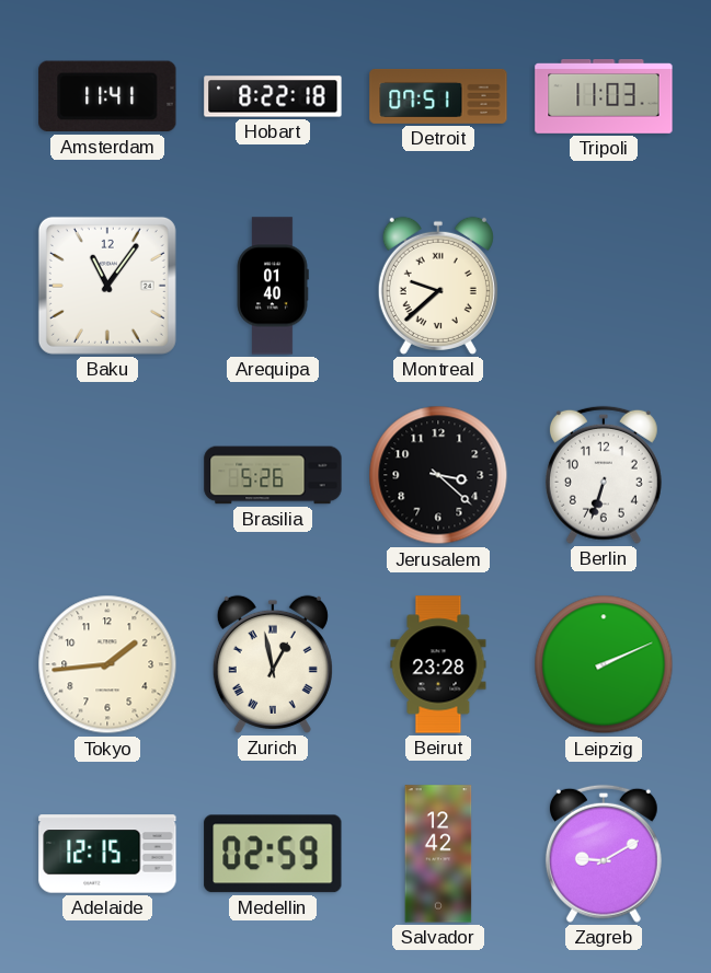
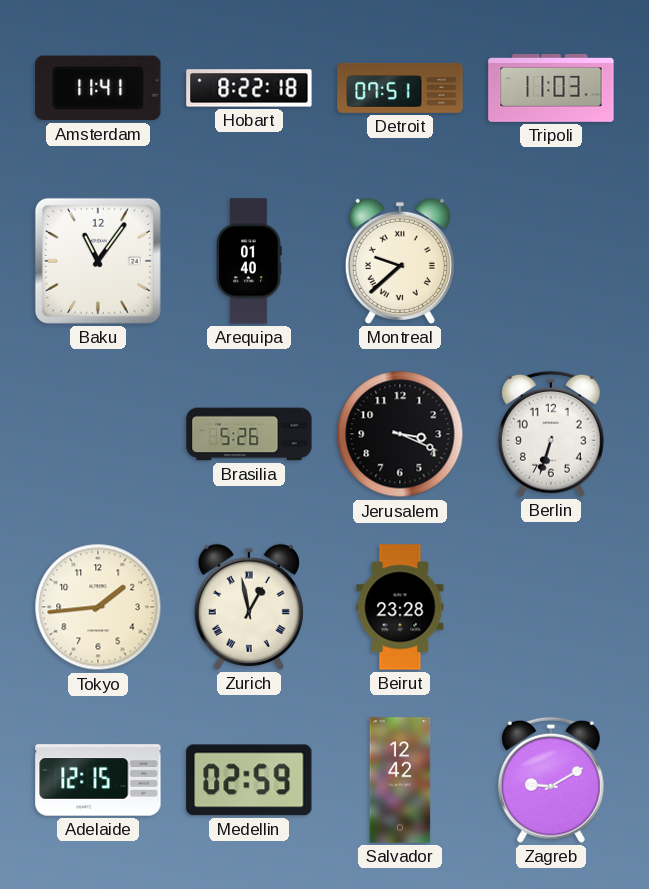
Jerusalem: 3:22 -> 3:19
Leipzig: 2:11 -> none
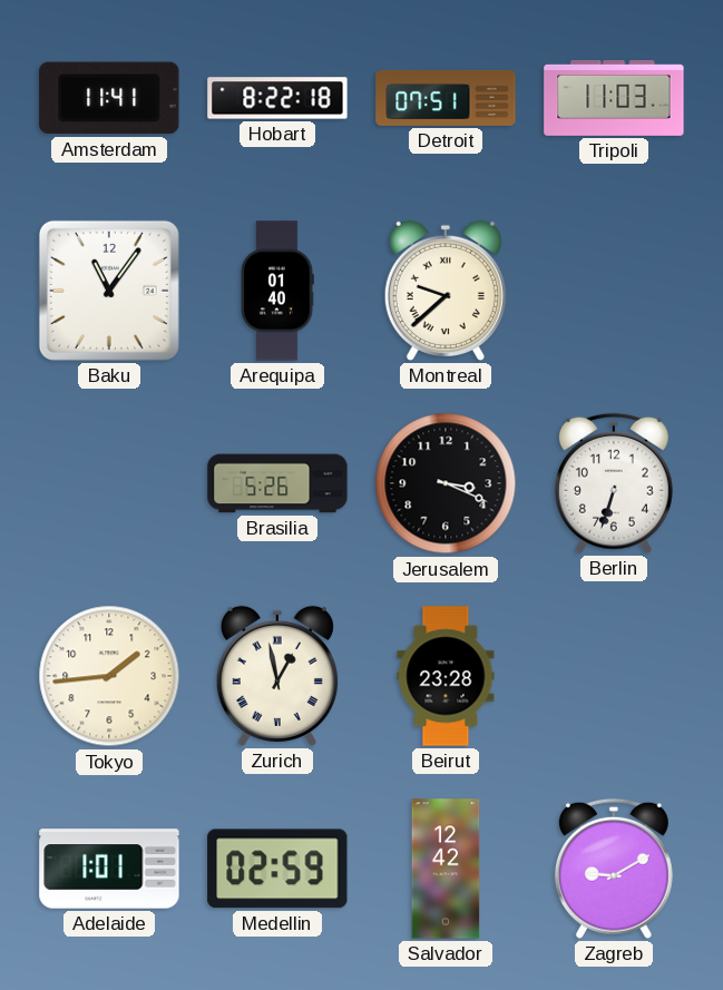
Adelaide: 12:15 -> 1:01
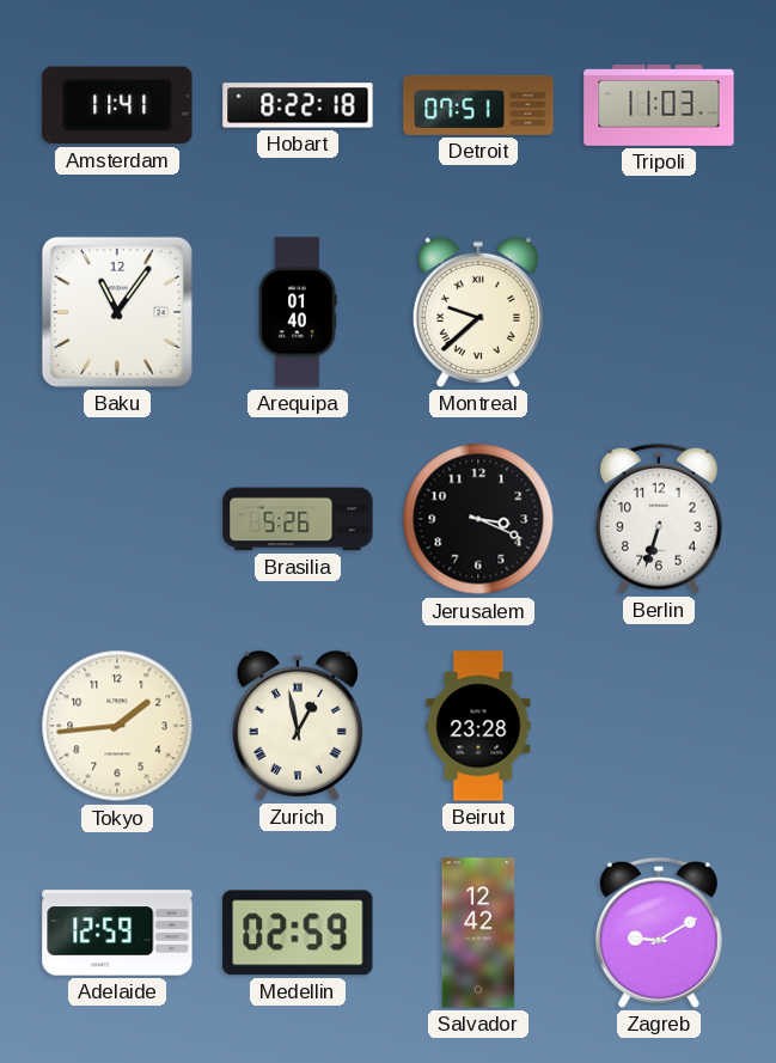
Adelaide: 1:01 -> 12:59
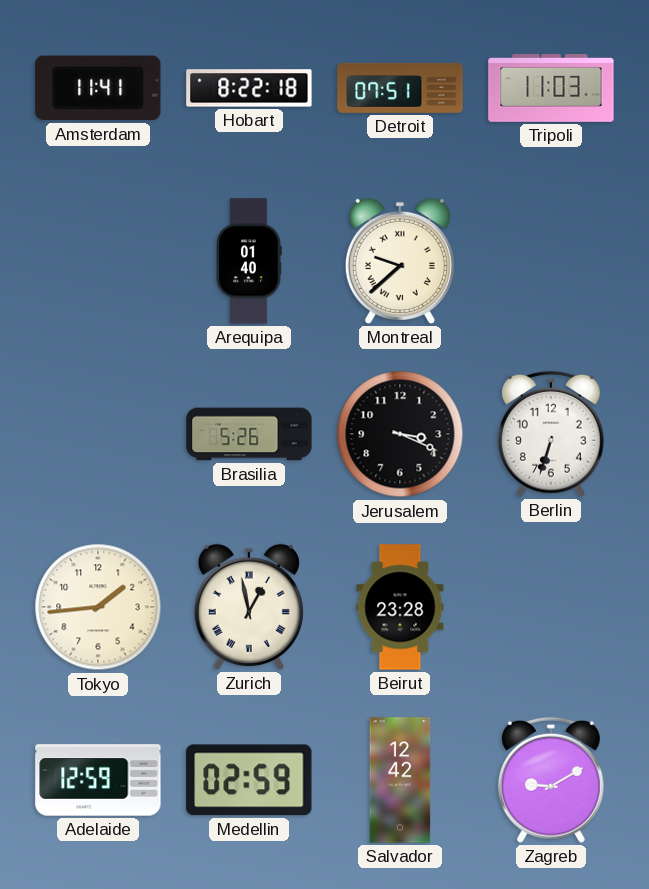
Baku: 11:06 -> none
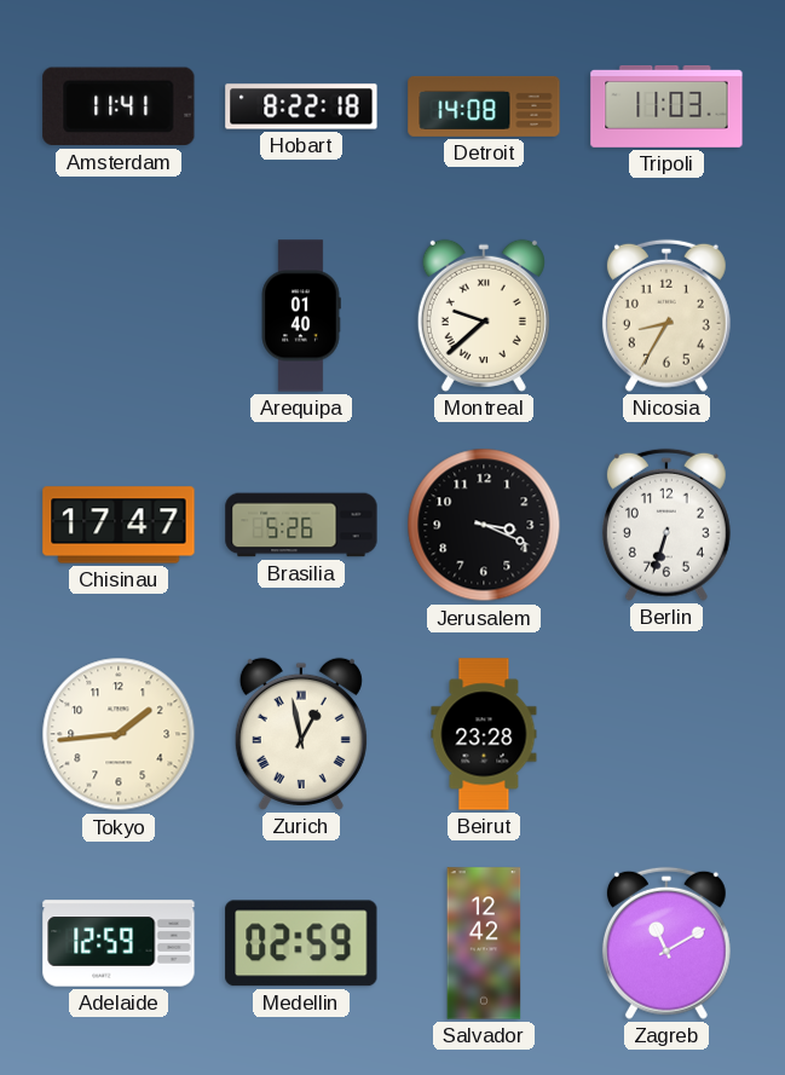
Detroit: 07:51 -> 14:08
Nicosia: none -> 8:35
Chisinau: none -> 17:47
Zagreb: 9:10 -> 11:10
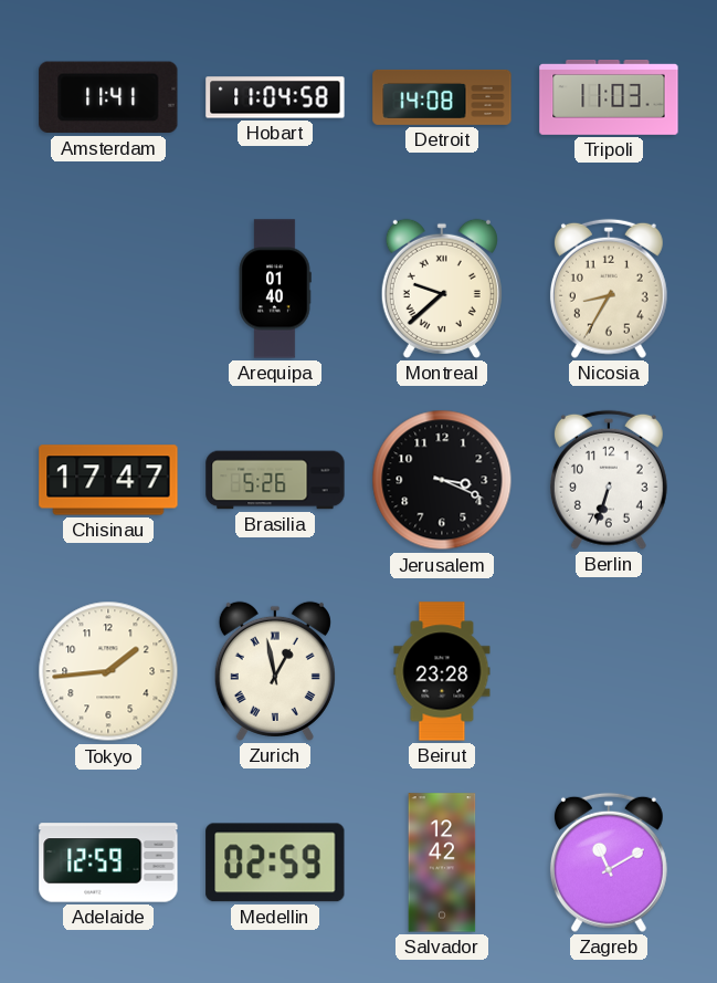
Hobart: 8:22 -> 11:04
